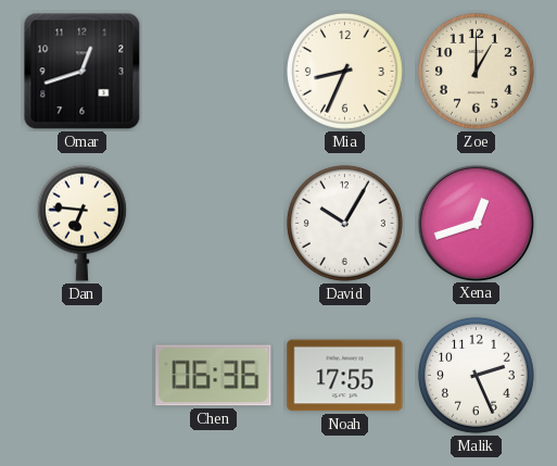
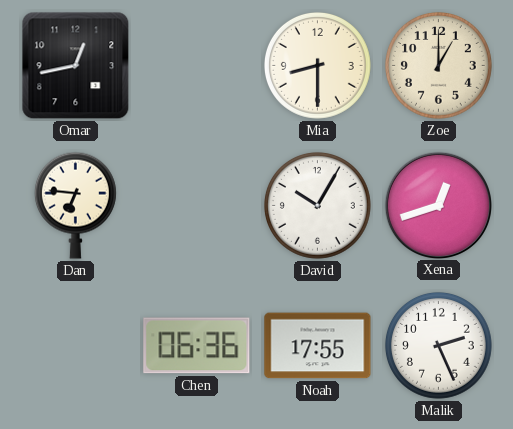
Omar: 12:42 -> 12:43
Mia: 8:34 -> 8:30
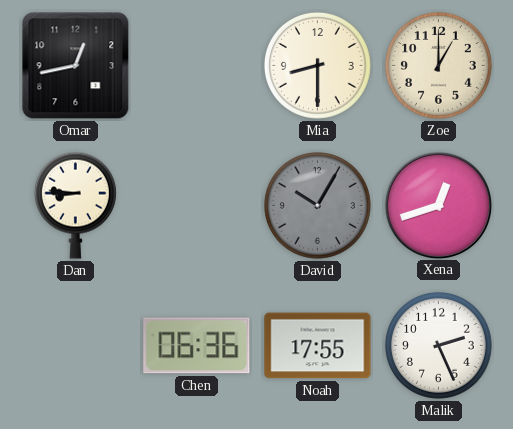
Dan: 6:46 -> 8:46
David dial: white -> grey
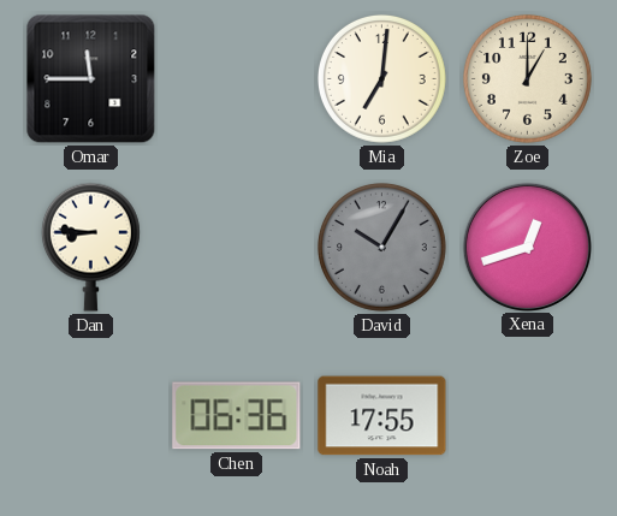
Omar: 12:43 -> 11:45
Mia: 8:30 -> 7:01
Malik: 2:26 -> none
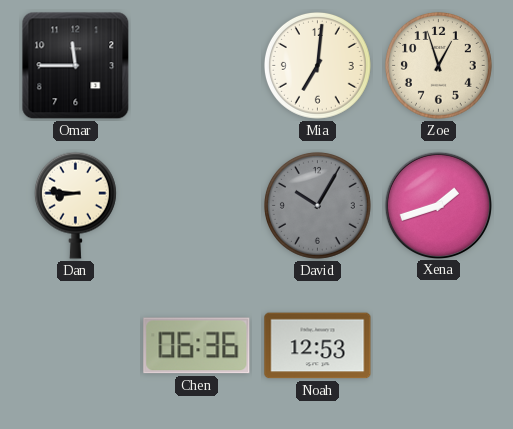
Zoe: 1:00 -> 12:57
Xena: 12:42 -> 1:42
Noah: 17:55 -> 12:53
